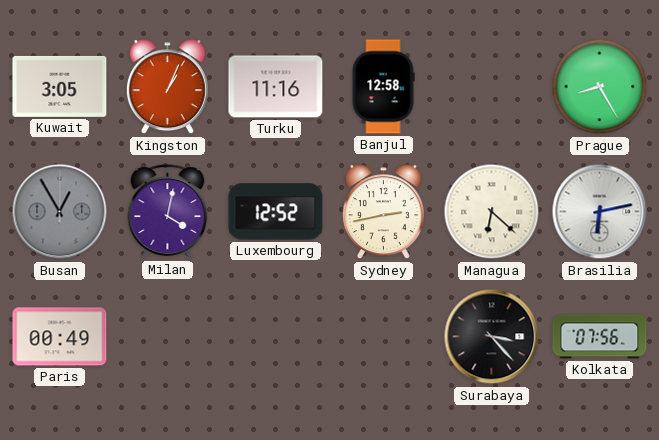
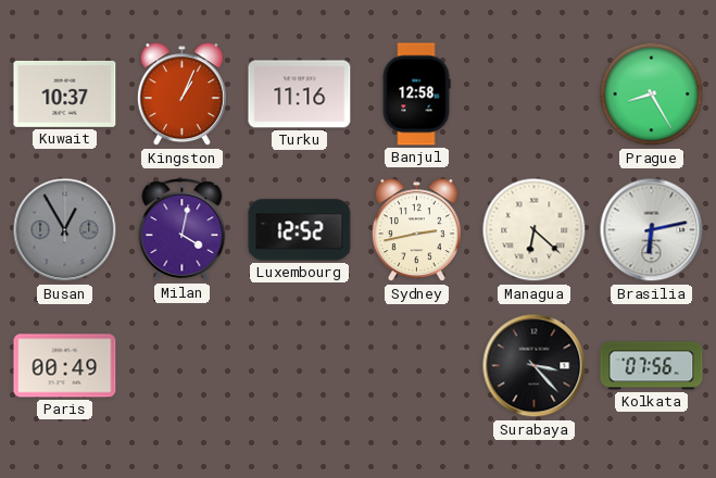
Kuwait: 3:05 -> 10:37
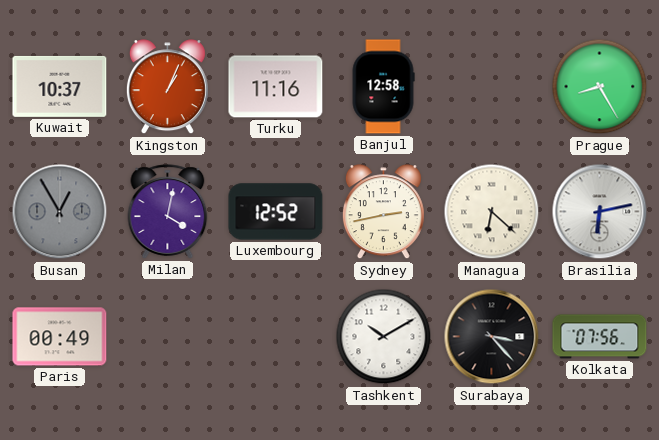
Tashkent: none -> 10:10
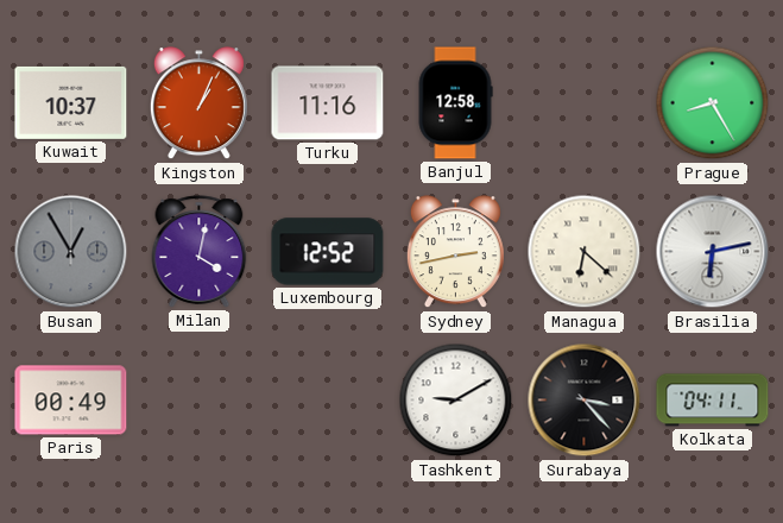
Tashkent: 10:10 -> 9:10
Kolkata: 07:56 -> 04:11
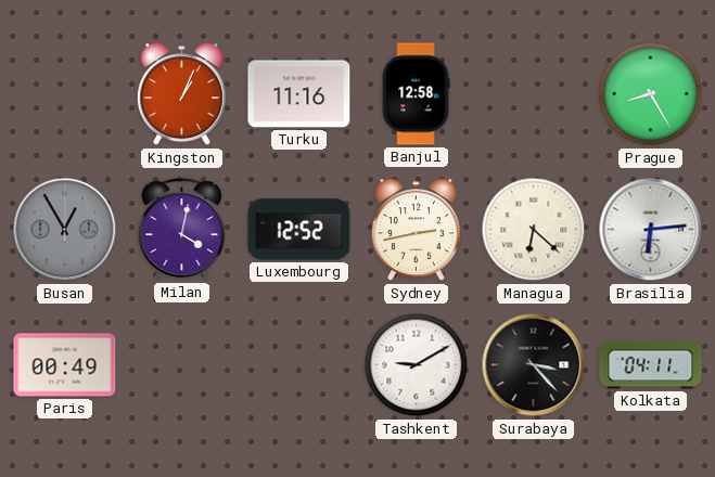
Kuwait: 10:37 -> none
Brasilia: 6:13 -> 6:14
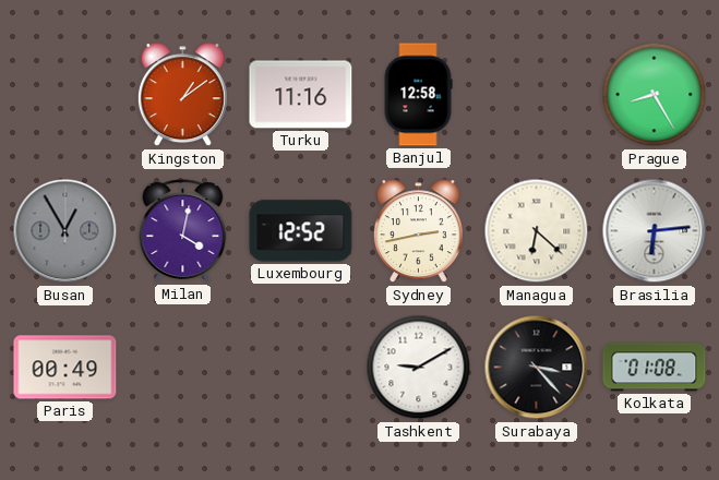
Kingston: 1:04 -> 1:09
Kolkata: 04:11 -> 01:08
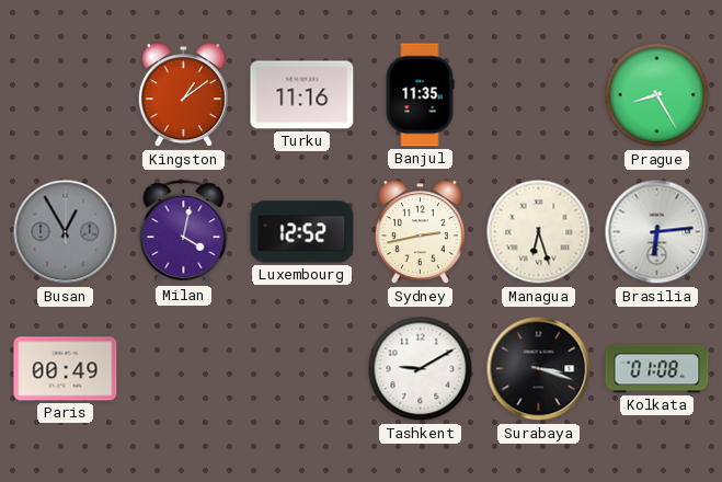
Banjul: 12:58 -> 11:35
Managua: 6:22 -> 6:27
Surabaya: 3:23 -> 3:18
